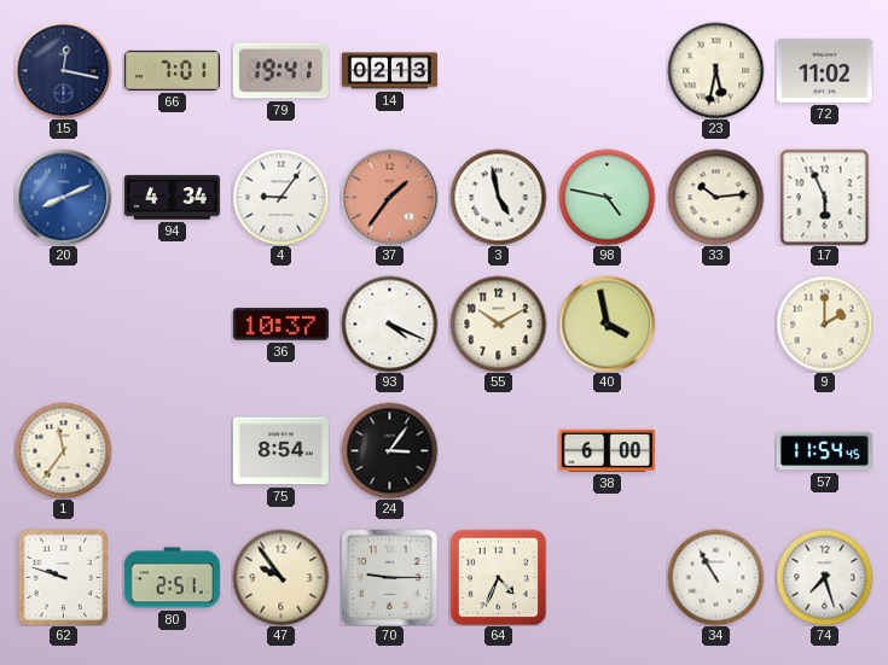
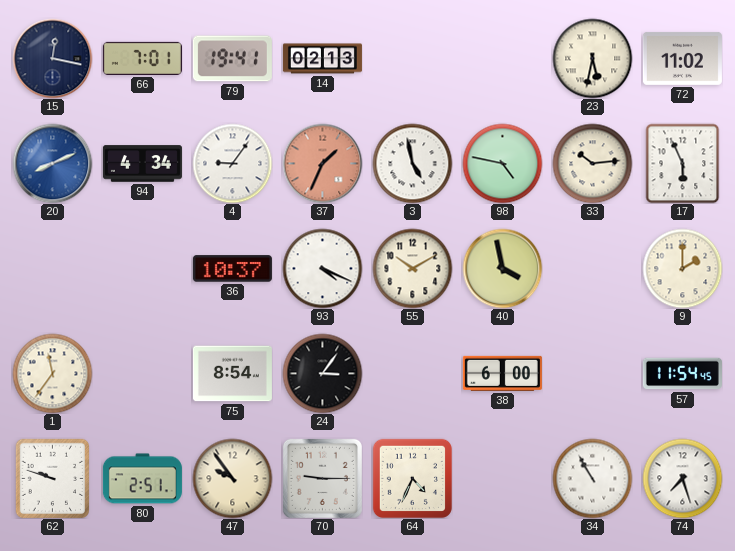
37: 1:36 -> 1:34
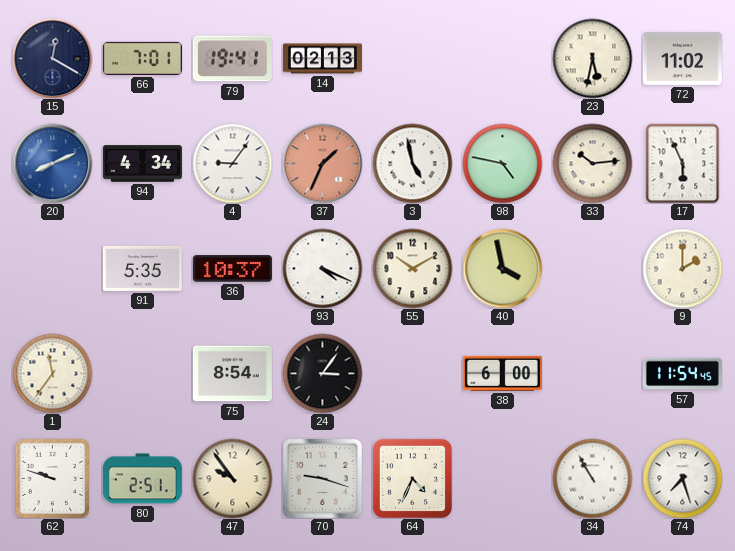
15: 12:17 -> 12:20
91: none -> 5:35
70: 9:15 -> 9:18
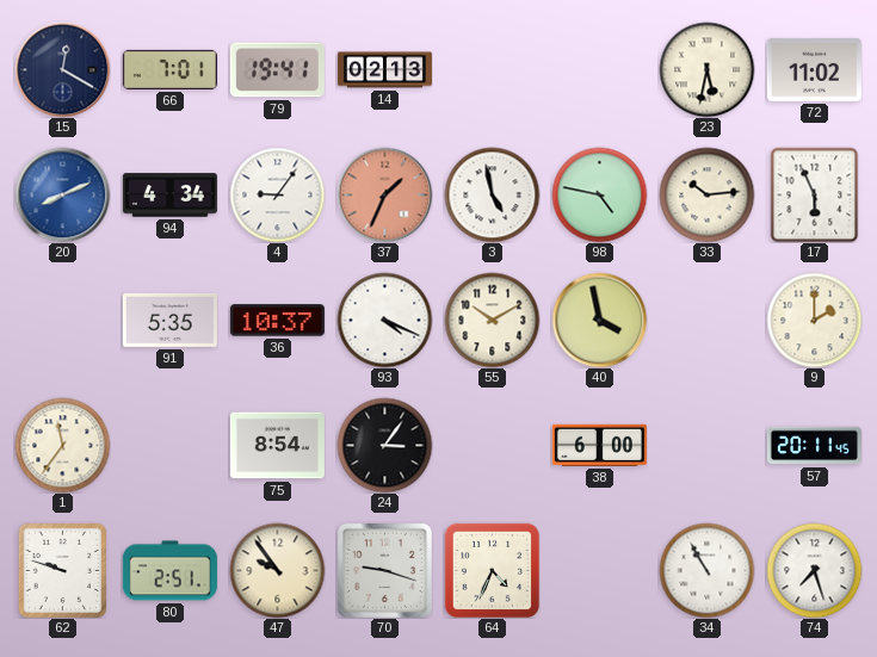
57: 11:54 -> 20:11
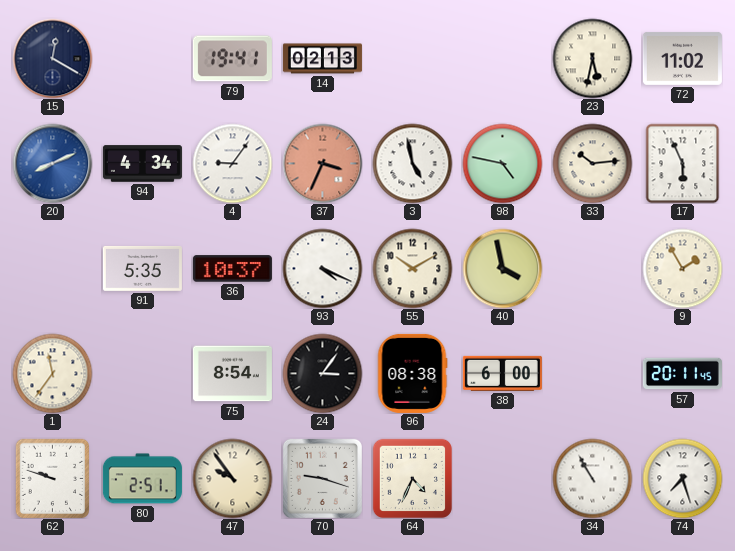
66: 7:01 -> none
37: 1:34 -> 3:34
9: 2:00 -> 1:55
96: none -> 08:38
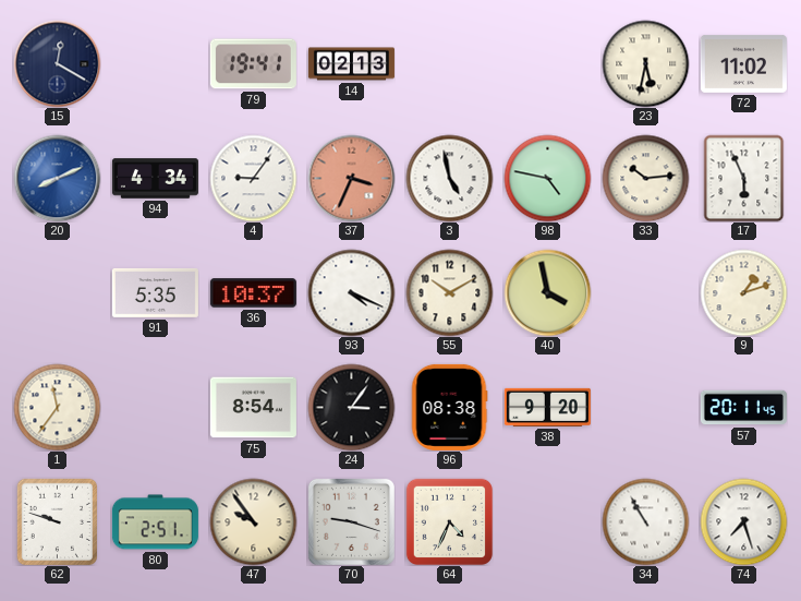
9: 1:55 -> 1:12
38: 6:00 -> 9:20
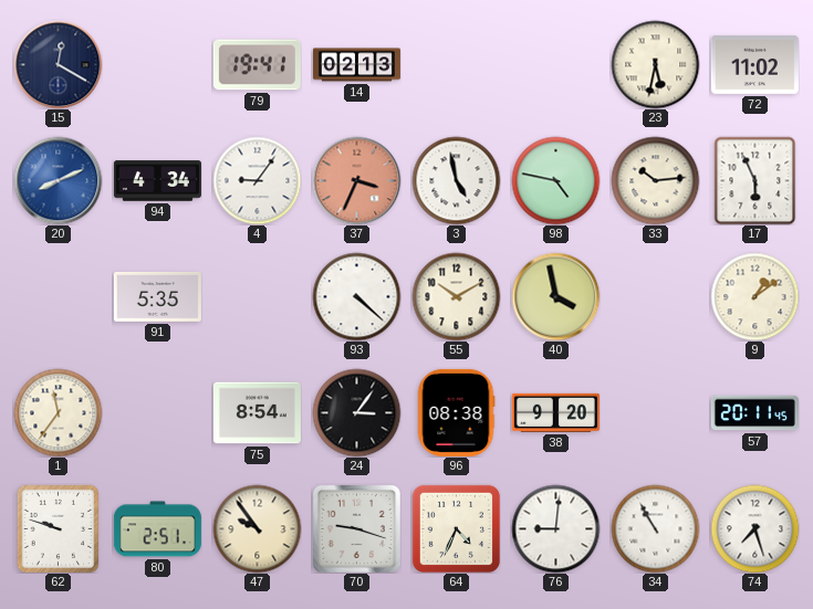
36: 10:37 -> none
93: 4:19 -> 4:22
9: 1:12 -> 1:09
76: none -> 9:01
